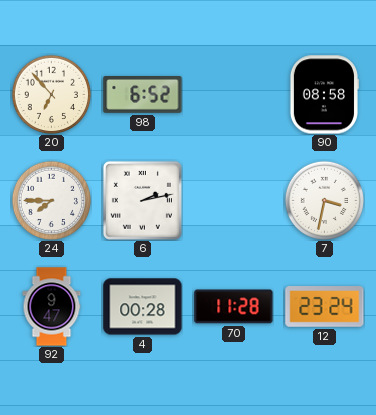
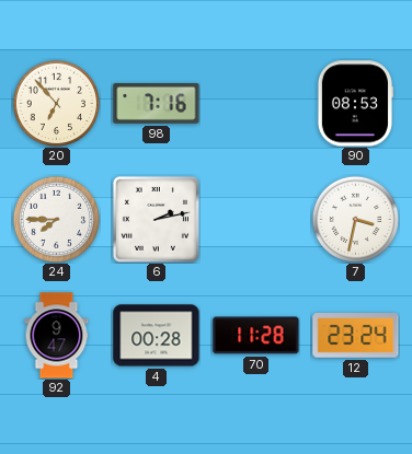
98: 6:52 -> 7:16
90: 08:58 -> 08:53
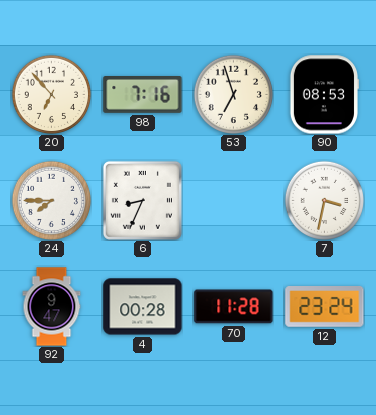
53: none -> 6:57
6: 2:13 -> 8:34
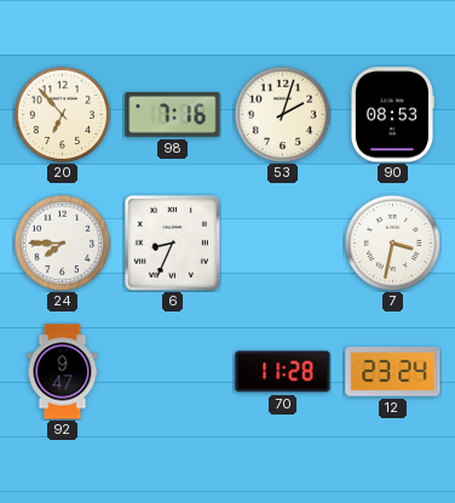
53: 6:57 -> 2:03
4: 00:28 -> none
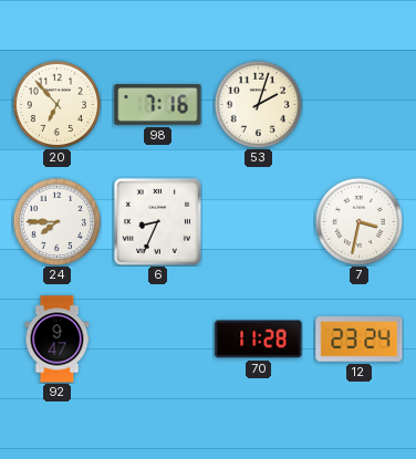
90: 08:53 -> none
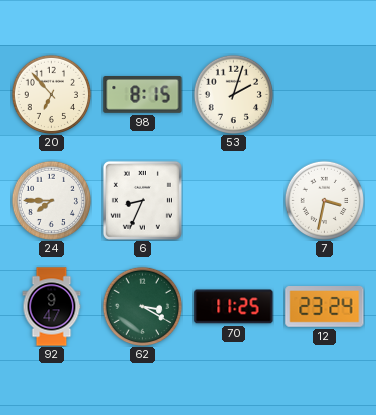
98: 7:16 -> 8:15
62: none -> 3:20
70: 11:28 -> 11:25
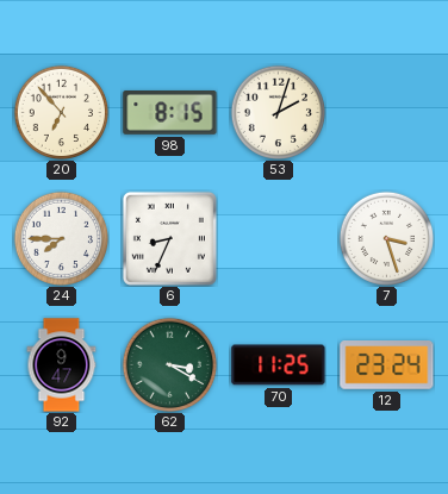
7: 3:32 -> 3:27
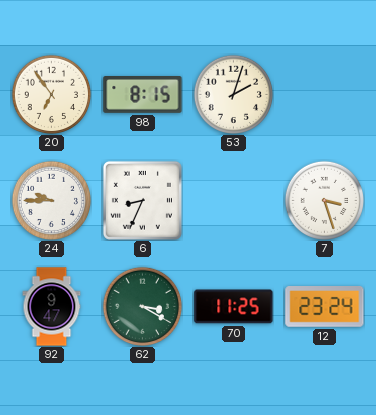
20: 6:53 -> 6:54
24: 7:45 -> 9:45
